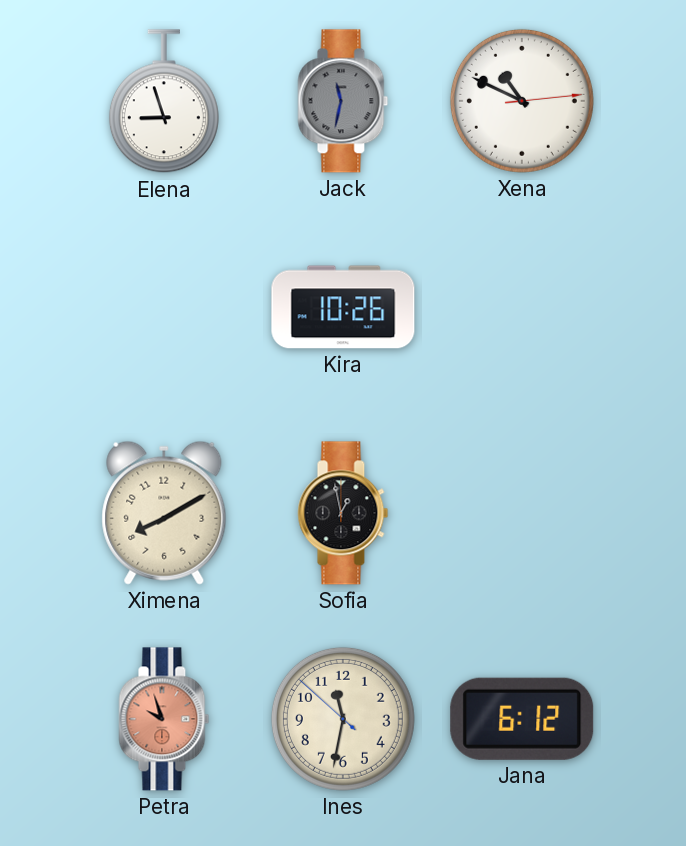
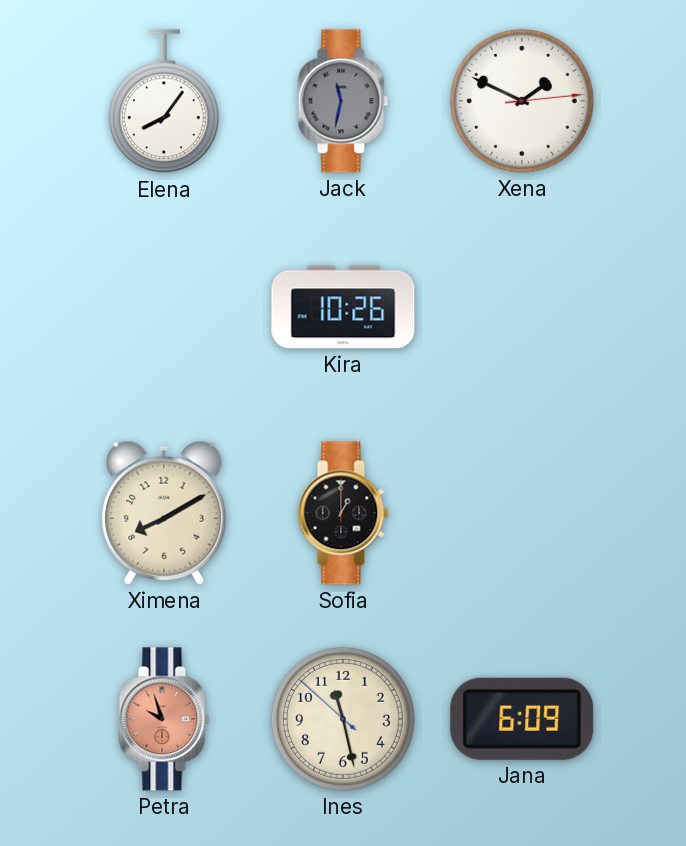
Elena: 8:57 -> 8:06
Xena: 10:49 -> 1:49
Sofia: 12:58 -> 1:00
Ines: 11:31 -> 11:27
Jana: 6:12 -> 6:09
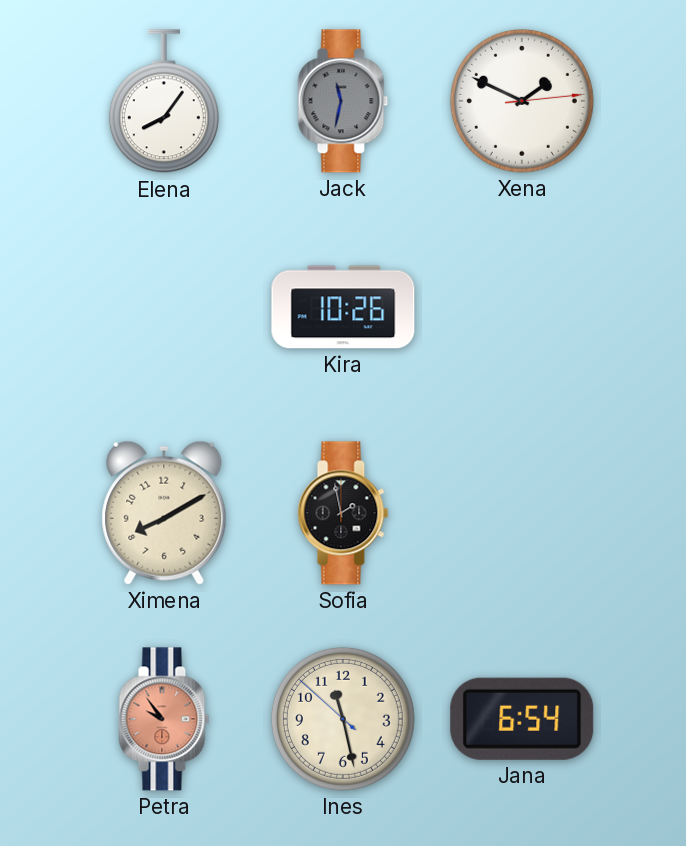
Sofia: 1:00 -> 1:58
Petra: 9:57 -> 9:54
Jana: 6:09 -> 6:54
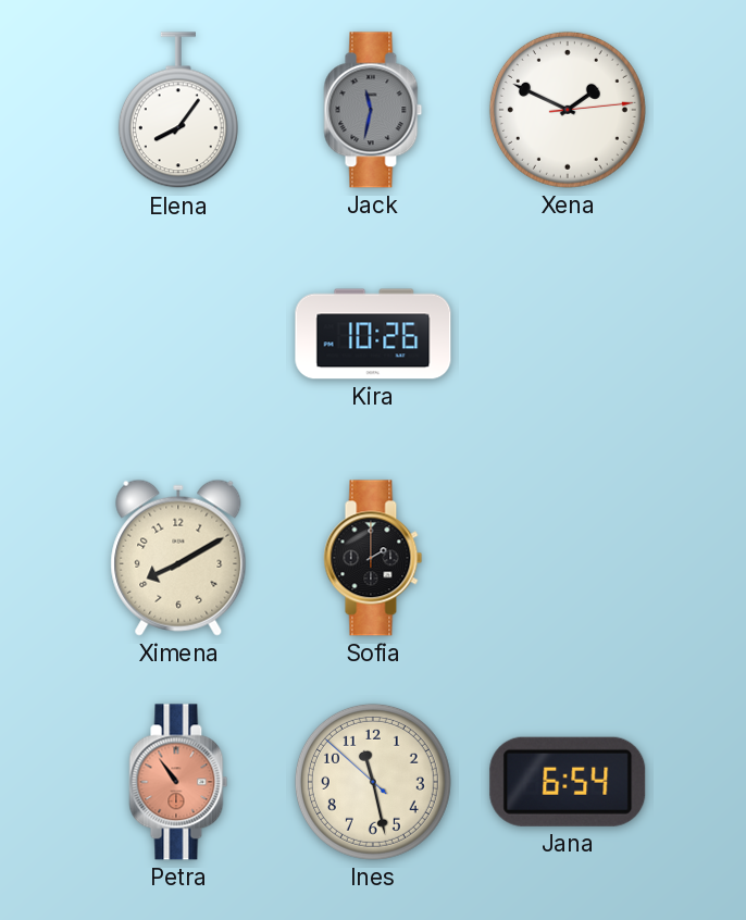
Sofia: 1:58 -> 2:00
Petra: 9:54 -> 10:54
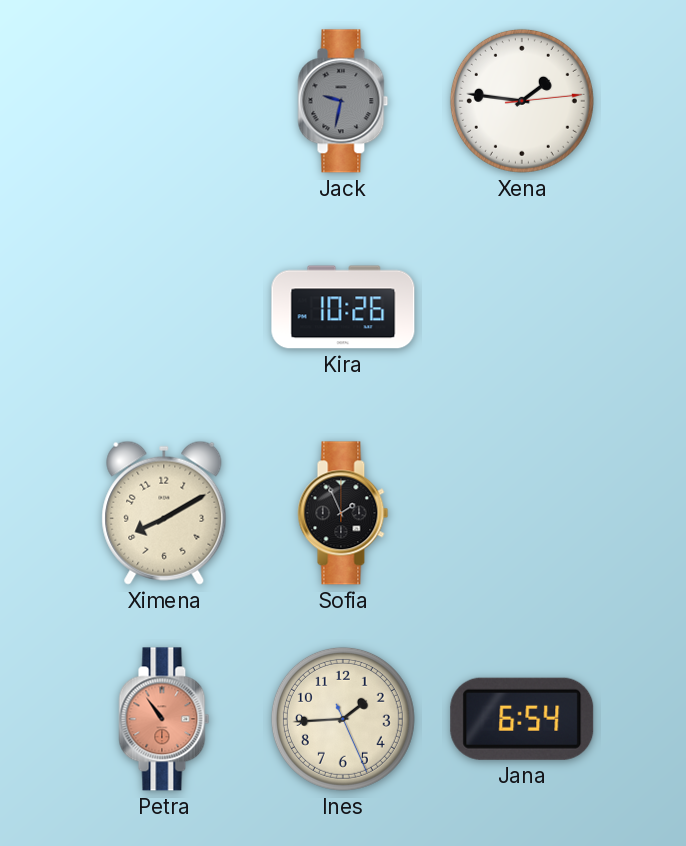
Elena: 8:06 -> none
Jack: 11:32 -> 9:32
Xena: 1:49 -> 1:46
Sofia: 2:00 -> 1:56
Ines: 11:27 -> 1:44
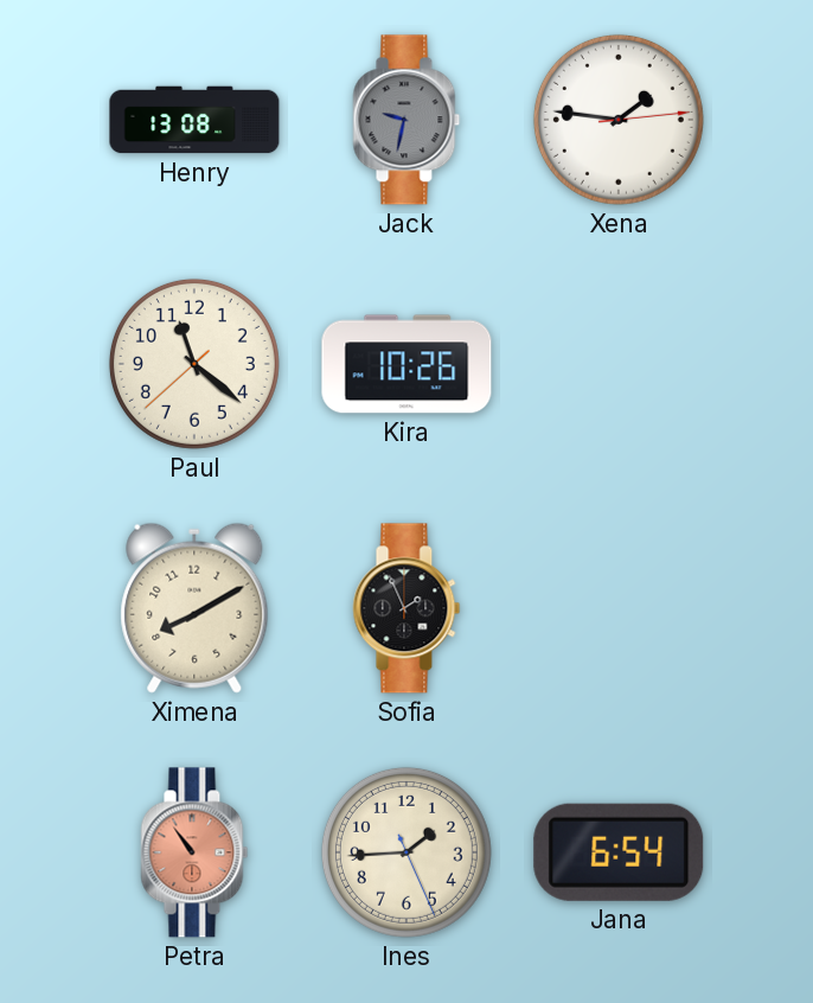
Henry: none -> 13:08
Paul: none -> 11:21
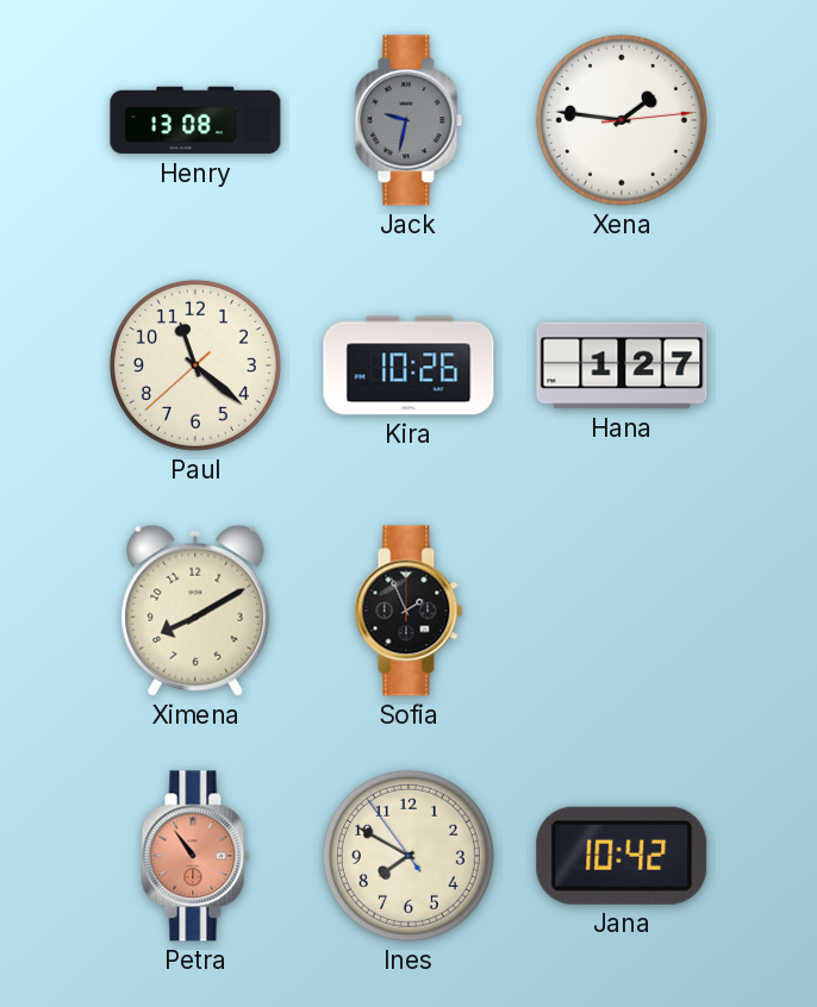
Hana: none -> 1:27
Ines: 1:44 -> 7:49
Jana: 6:54 -> 10:42
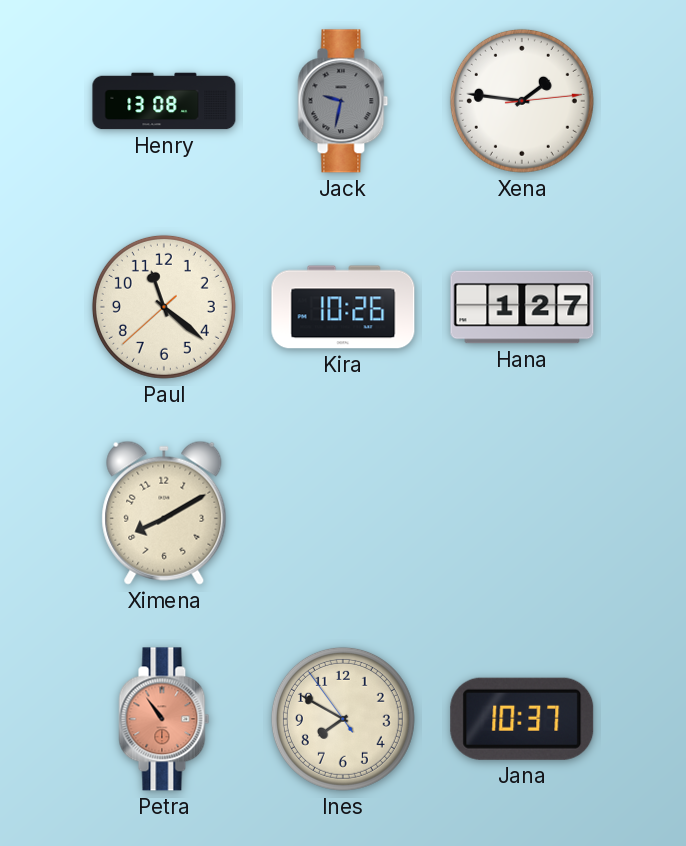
Sofia: 1:56 -> none
Jana: 10:42 -> 10:37
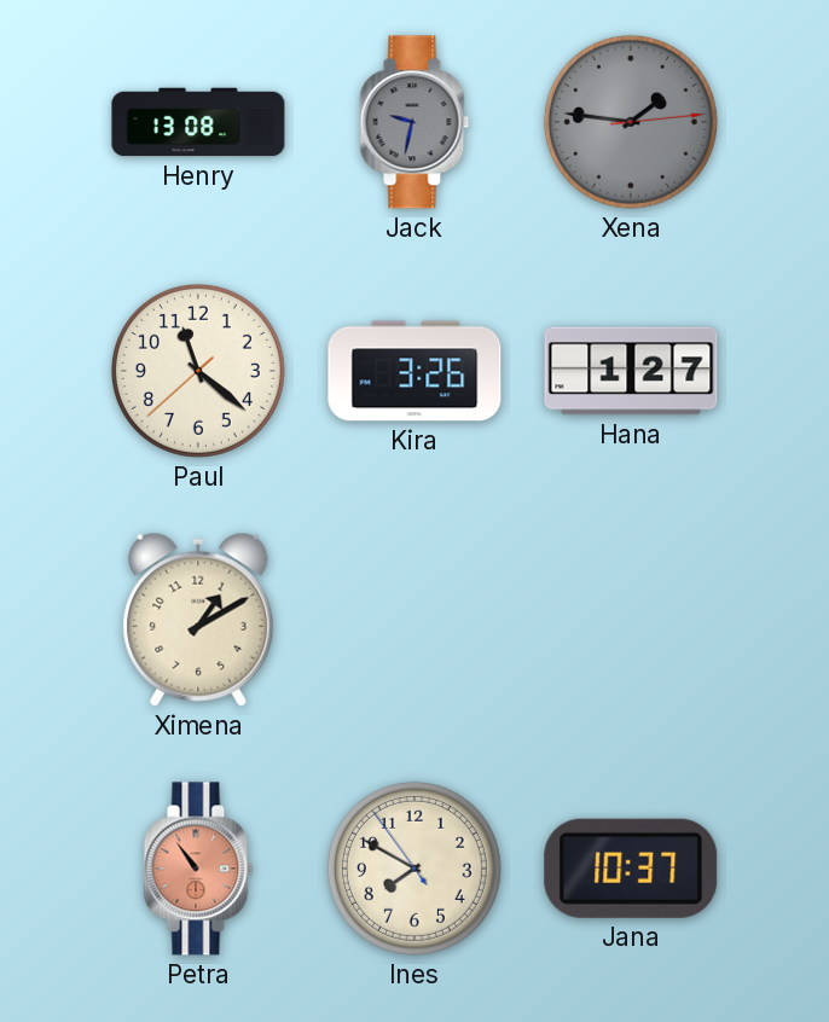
Xena dial: white -> grey
Kira: 10:26 -> 3:26
Ximena: 8:10 -> 1:10
